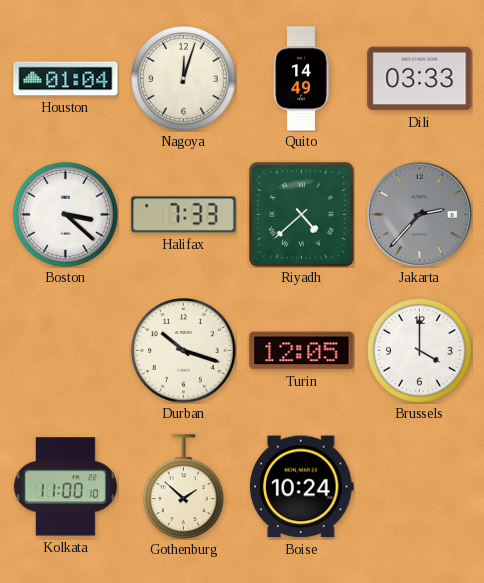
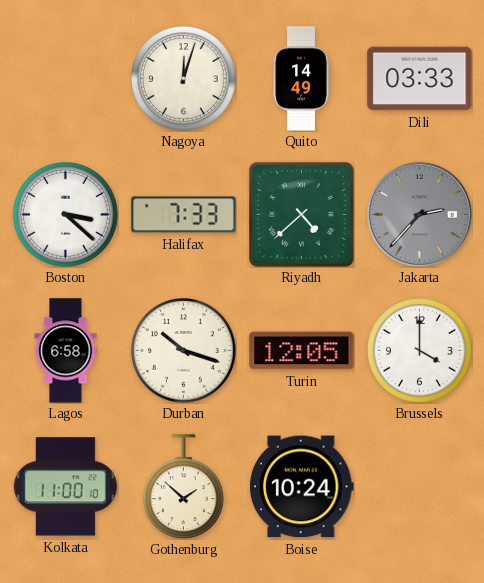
Houston: 01:04 -> none
Lagos: none -> 6:58
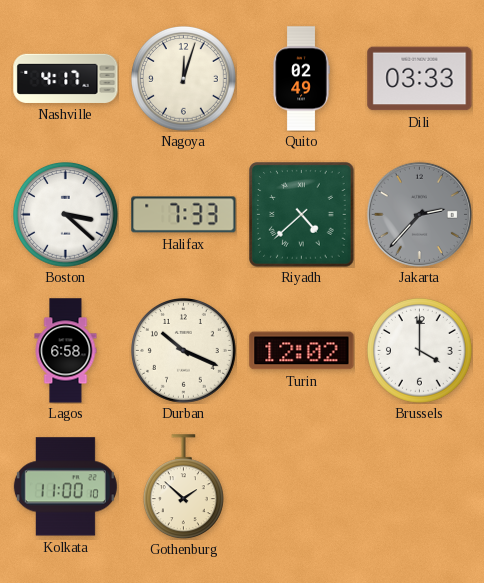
Nashville: none -> 4:17
Quito: 14:49 -> 02:49
Durban: 10:18 -> 10:19
Turin: 12:05 -> 12:02
Boise: 10:24 -> none
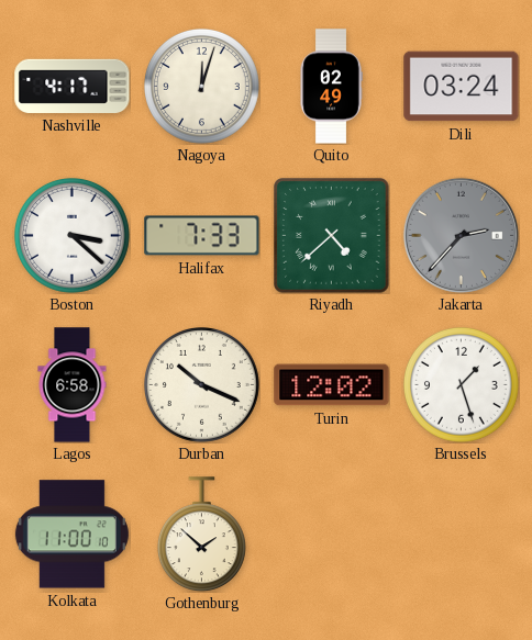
Dili: 03:33 -> 03:24
Brussels: 4:00 -> 1:27
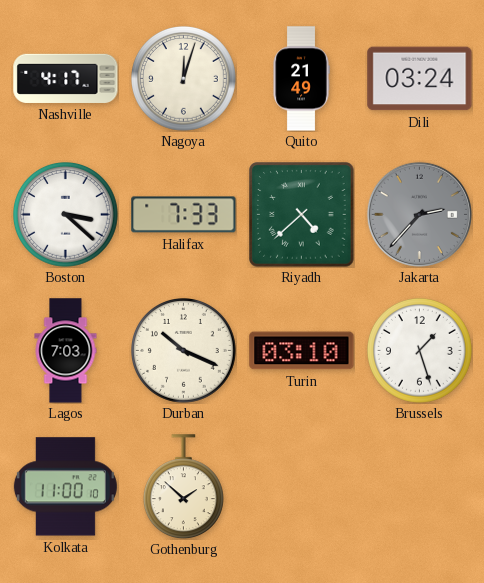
Quito: 02:49 -> 21:49
Lagos: 6:58 -> 7:03
Turin: 12:02 -> 03:10
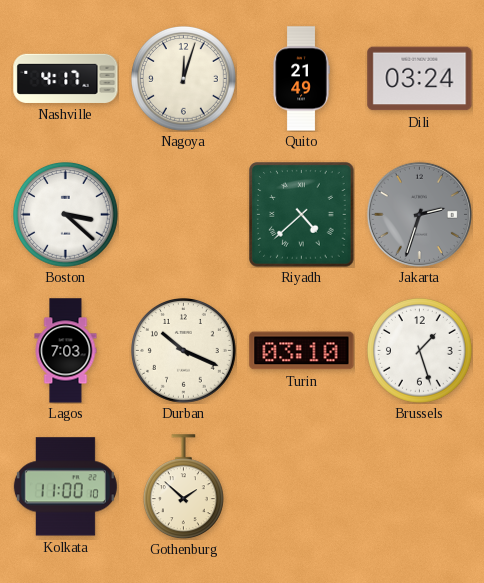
Halifax: 7:33 -> none
Jakarta: 2:37 -> 2:33
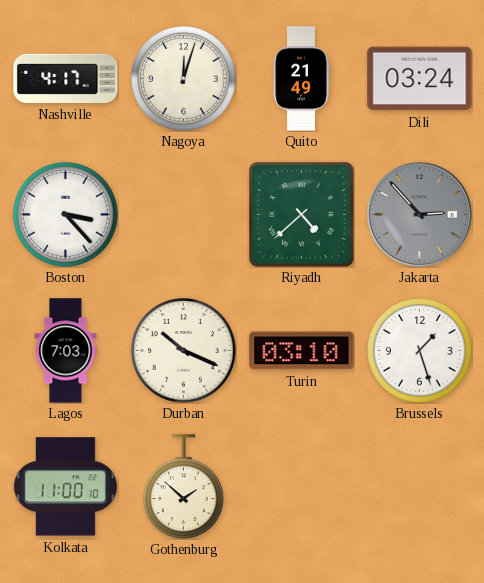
Boston: 3:22 -> 3:23
Jakarta: 2:33 -> 2:53
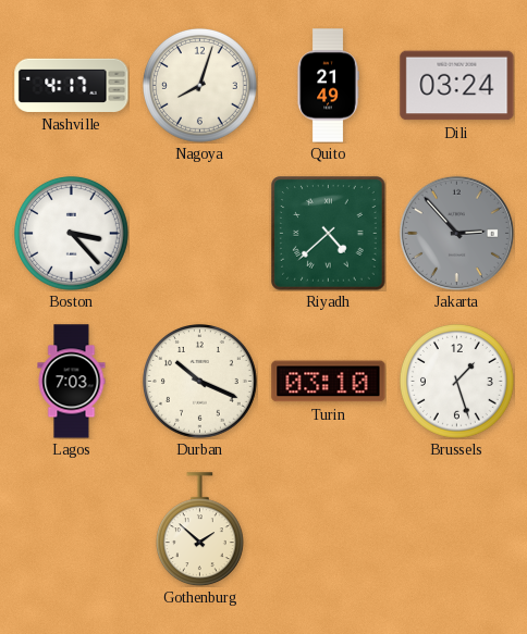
Nagoya: 12:03 -> 8:03
Kolkata: 11:00 -> none
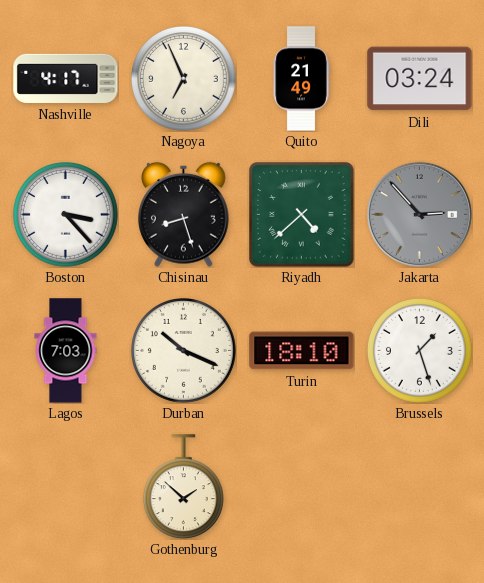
Nagoya: 8:03 -> 6:56
Chisinau: none -> 8:27
Turin: 03:10 -> 18:10
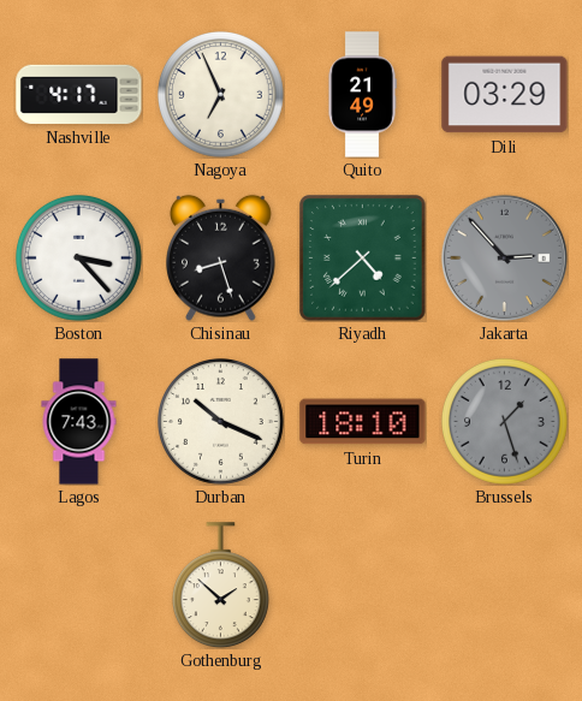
Dili: 03:24 -> 03:29
Lagos: 7:03 -> 7:43
Brussels dial: white -> grey
